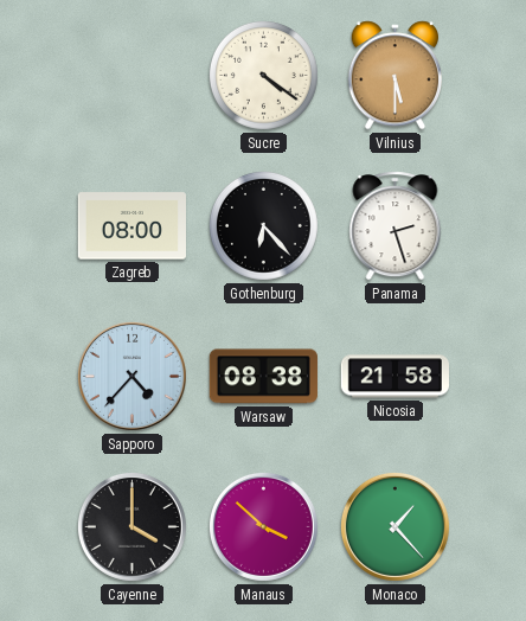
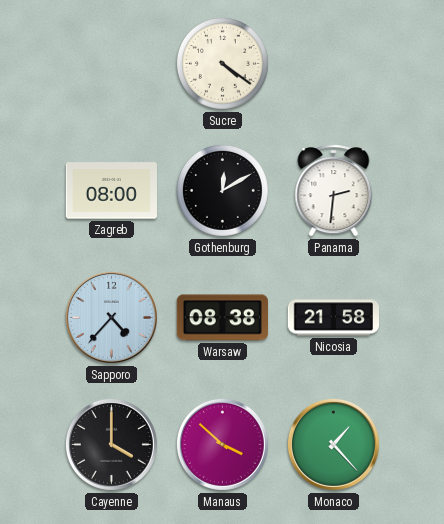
Vilnius: 5:30 -> none
Gothenburg: 6:23 -> 12:10
Panama: 2:27 -> 2:31
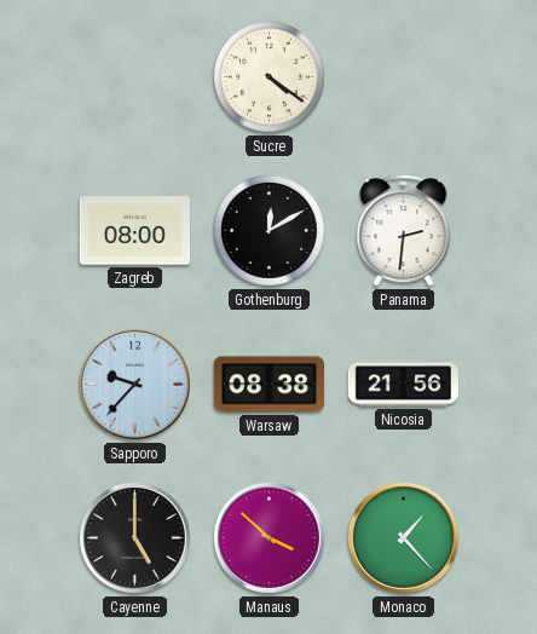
Sapporo: 4:37 -> 9:37
Nicosia: 21:58 -> 21:56
Cayenne: 4:00 -> 5:00
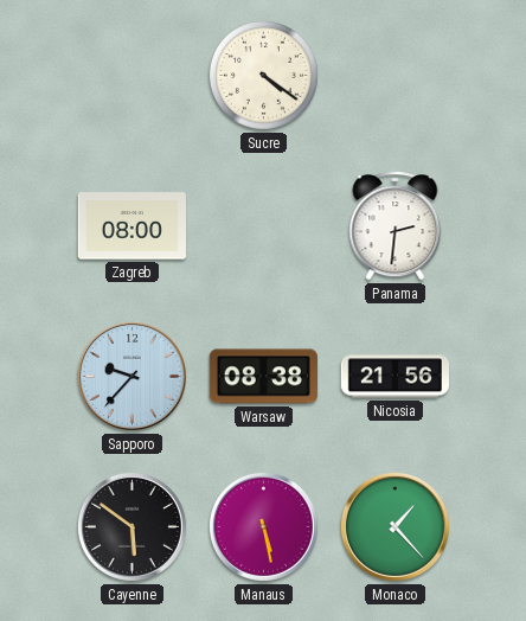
Gothenburg: 12:10 -> none
Cayenne: 5:00 -> 5:51
Manaus: 3:52 -> 5:28
